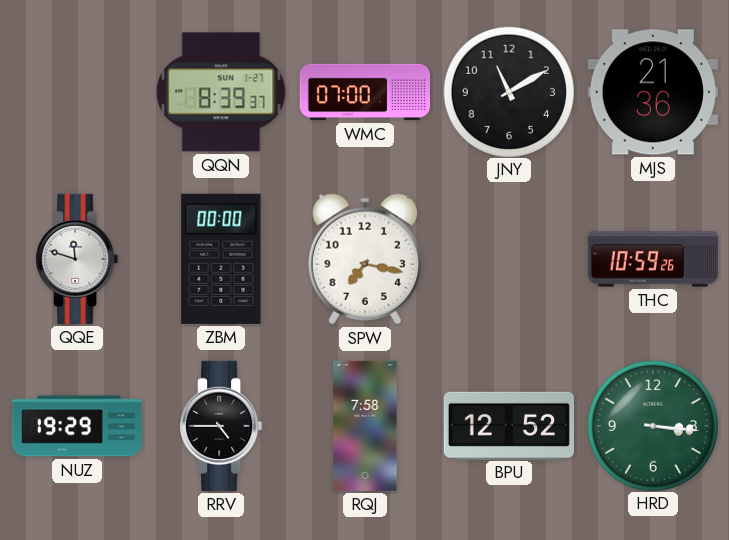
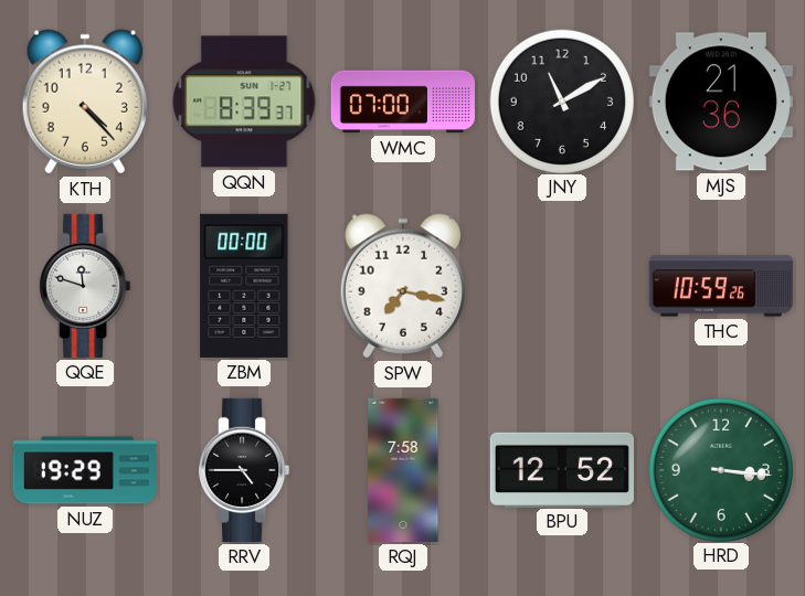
KTH: none -> 4:23
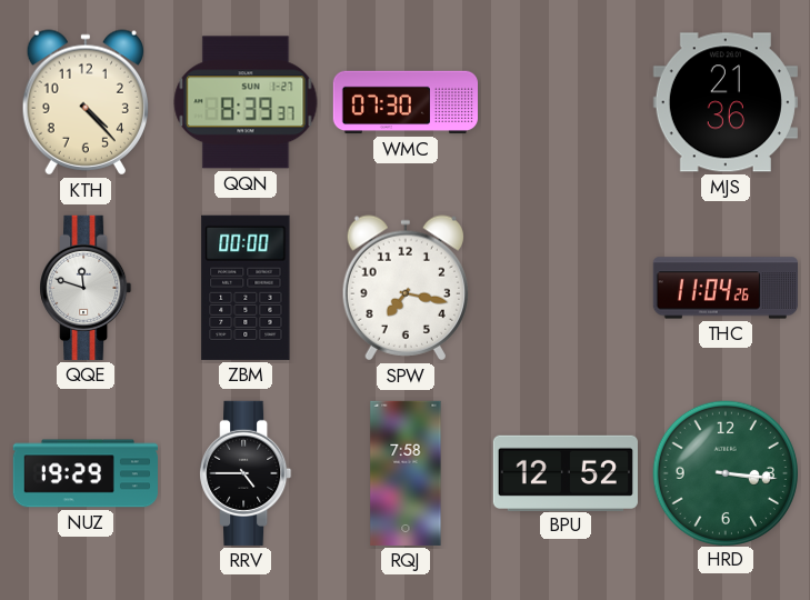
WMC: 07:00 -> 07:30
JNY: 11:10 -> none
THC: 10:59 -> 11:04
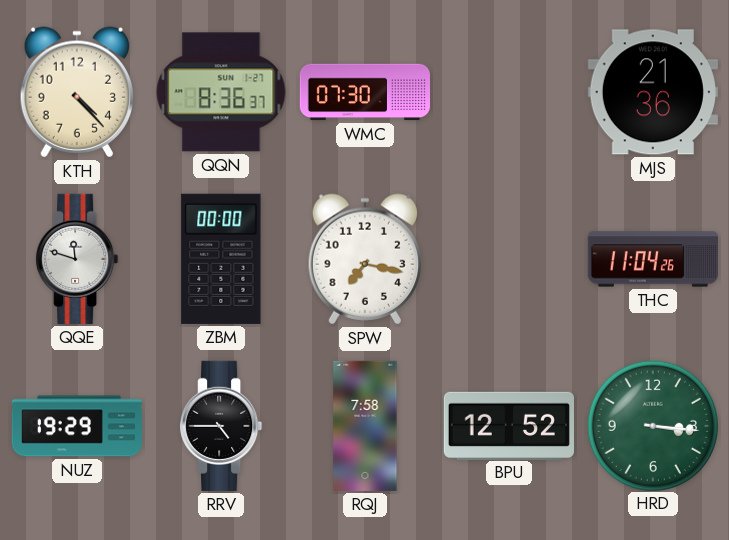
QQN: 8:39 -> 8:36
